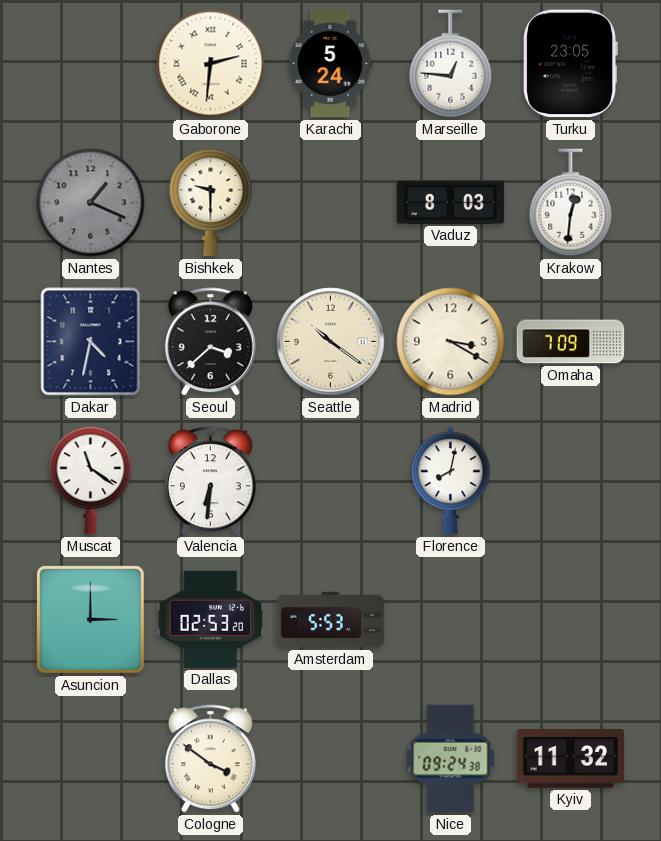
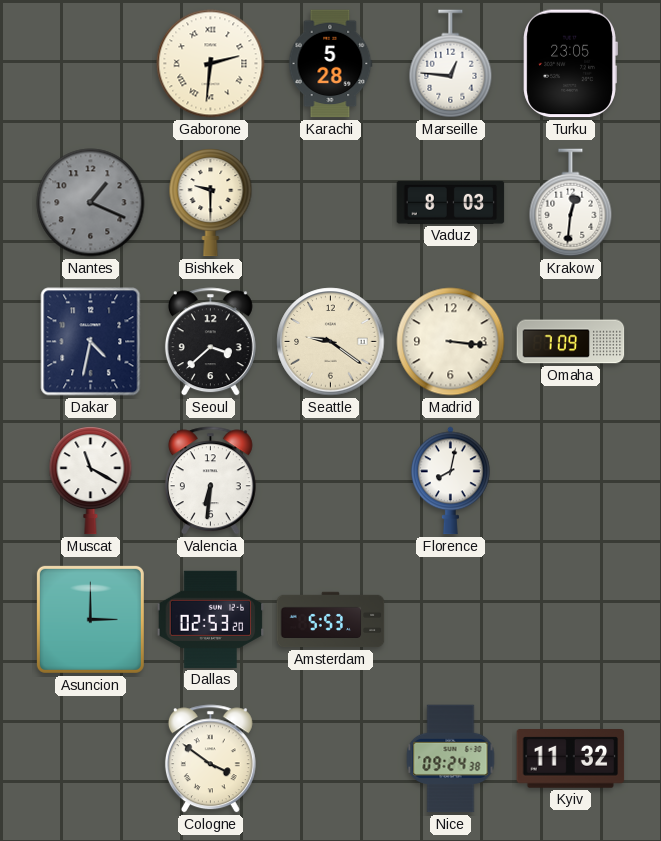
Karachi: 5:24 -> 5:28
Seattle: 10:21 -> 9:21
Madrid: 3:20 -> 3:16
Muscat: 11:21 -> 11:20
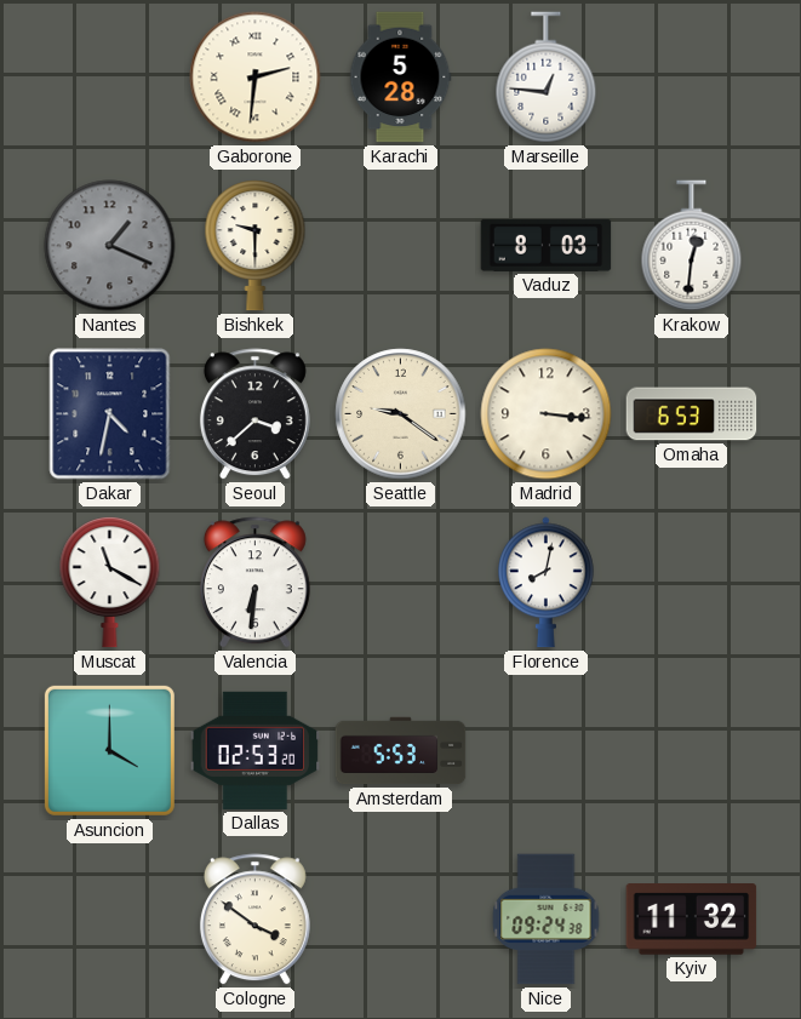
Turku: 23:05 -> none
Omaha: 7:09 -> 6:53
Asuncion: 3:00 -> 4:00
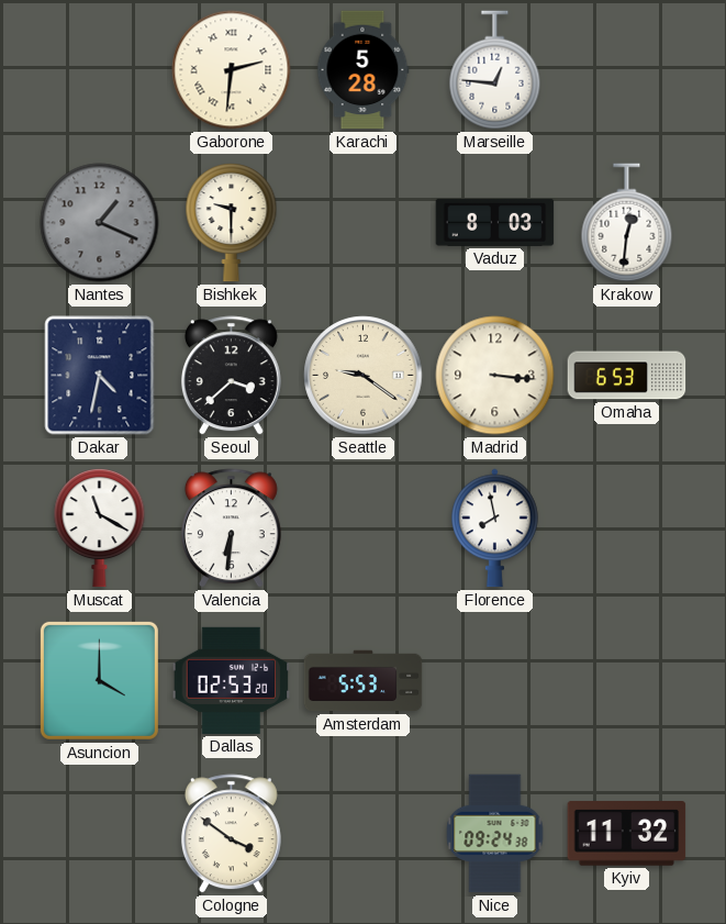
Florence: 8:02 -> 7:58
